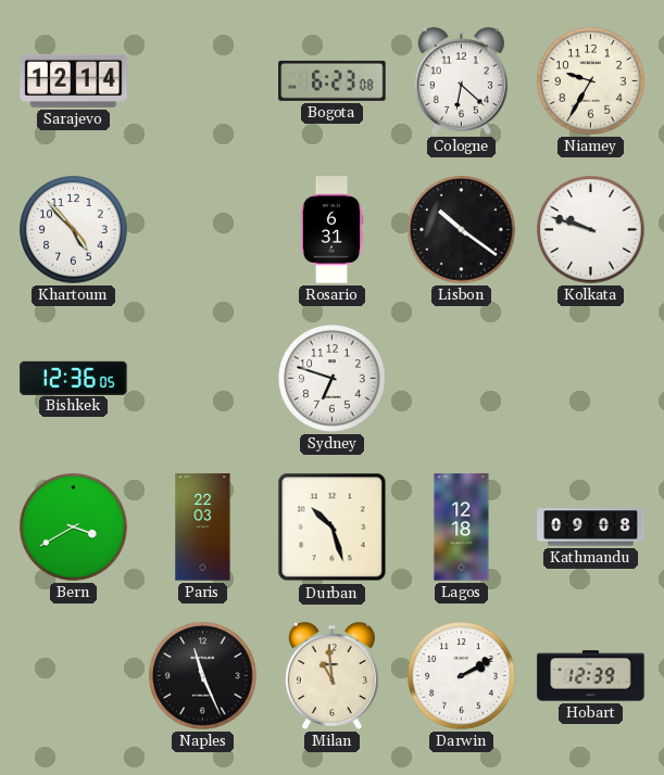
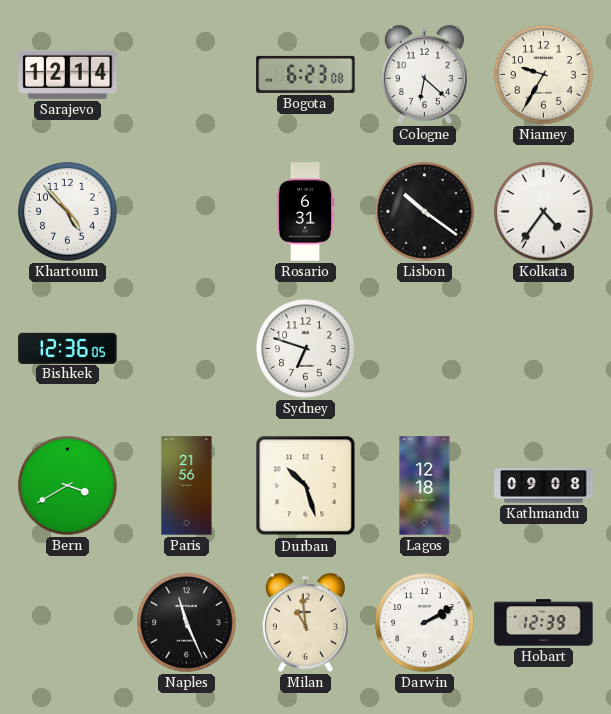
Kolkata: 9:48 -> 4:36
Paris: 22:03 -> 21:56
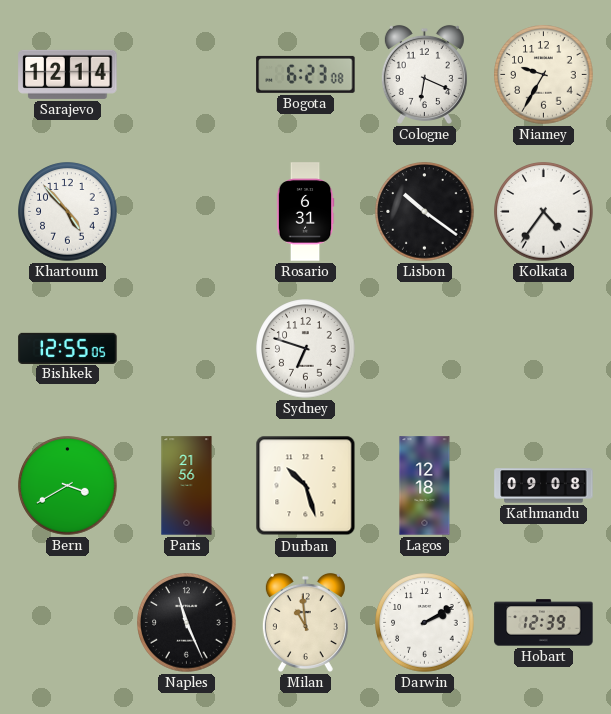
Cologne: 6:22 -> 6:19
Bishkek: 12:36 -> 12:55
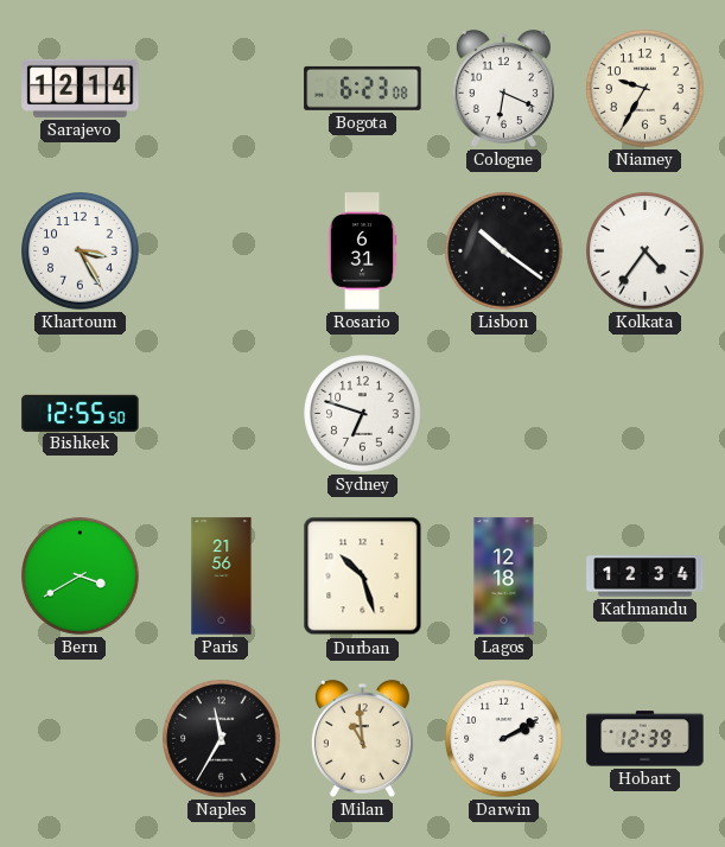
Khartoum: 4:53 -> 3:25
Bishkek: 12:55:05 -> 12:55:50
Kathmandu: 09:08 -> 12:34
Naples: 11:26 -> 11:35
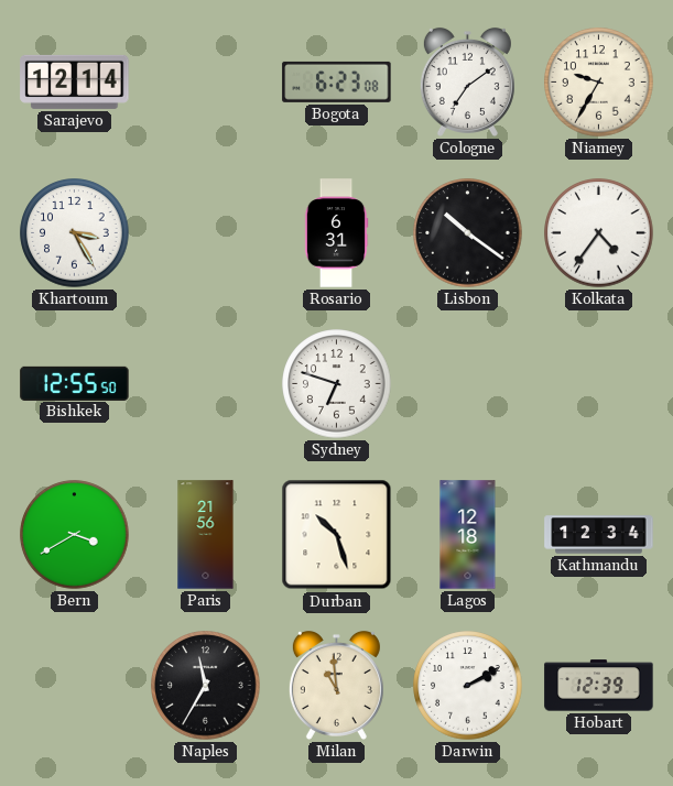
Cologne: 6:19 -> 7:09
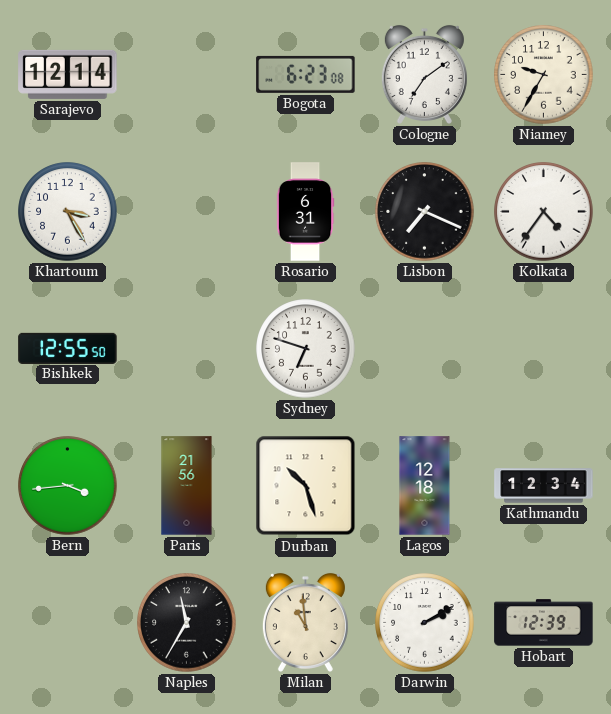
Lisbon: 10:21 -> 7:19
Bern: 3:40 -> 3:44
